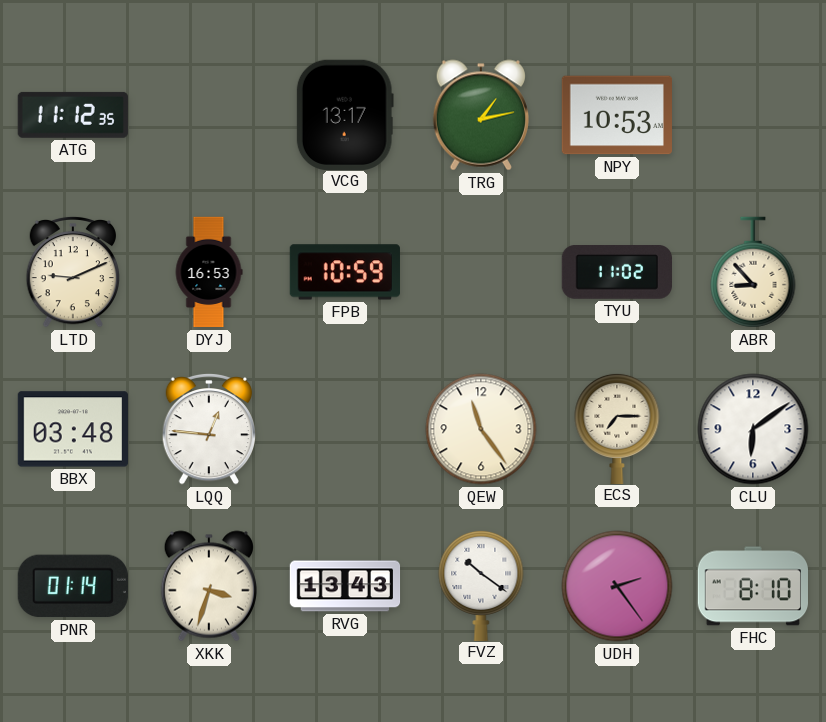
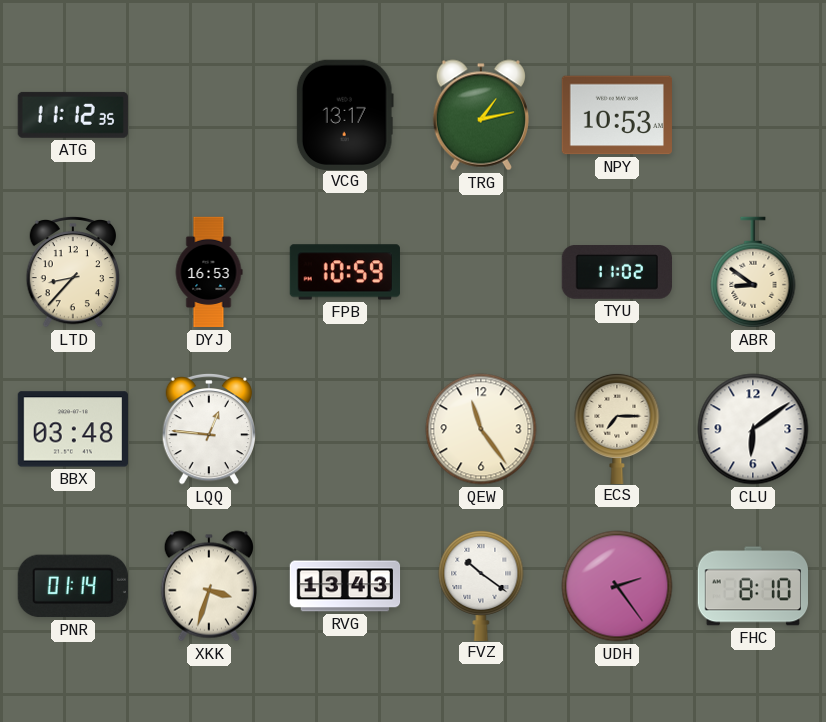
LTD: 9:11 -> 8:37
ABR: 8:53 -> 8:51
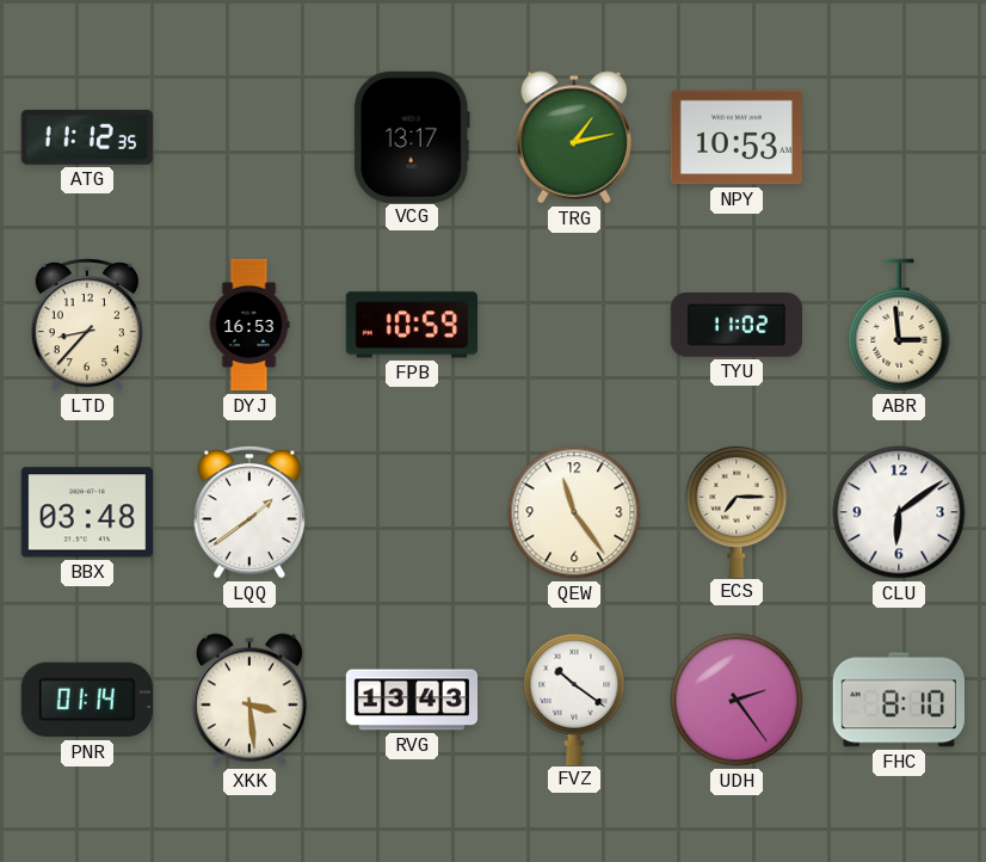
ABR: 8:51 -> 2:59
LQQ: 12:46 -> 1:39
XKK: 3:33 -> 3:29
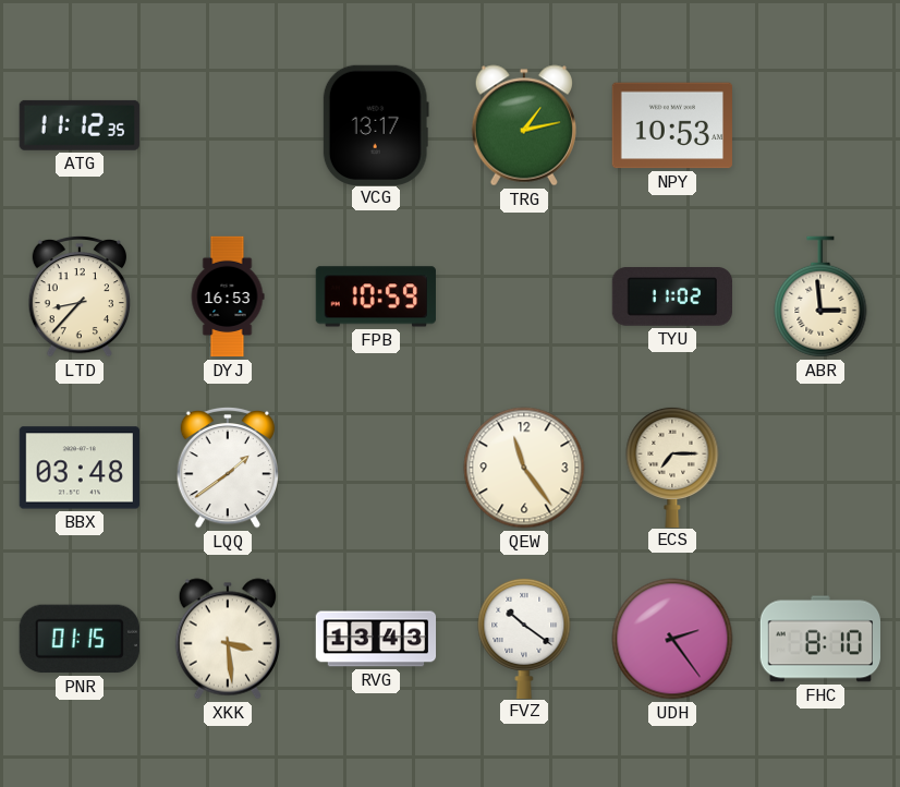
CLU: 6:09 -> none
PNR: 01:14 -> 01:15
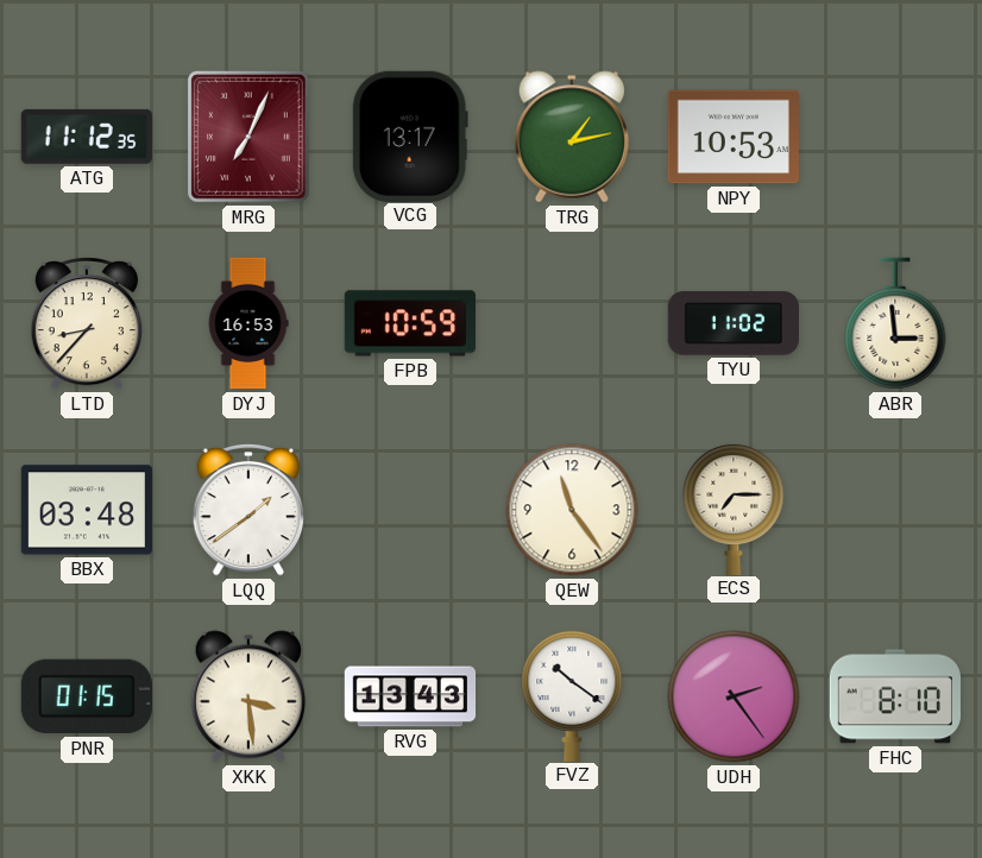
MRG: none -> 7:04
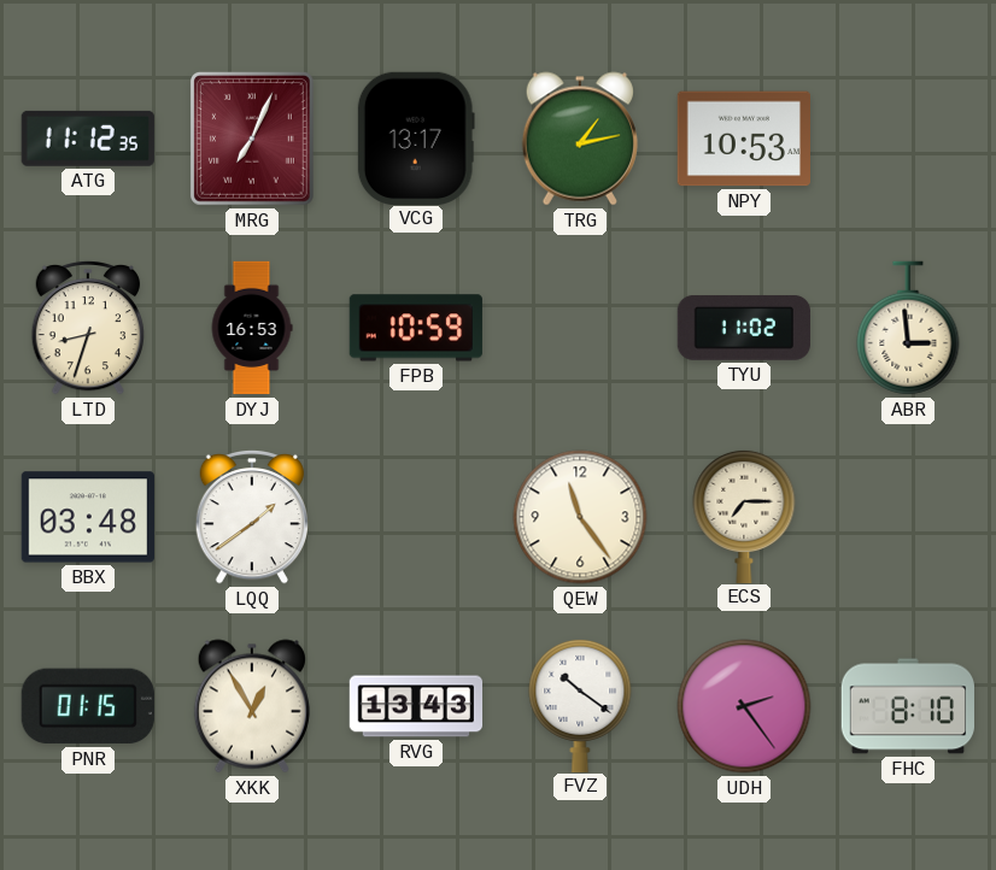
LTD: 8:37 -> 8:33
XKK: 3:29 -> 12:55
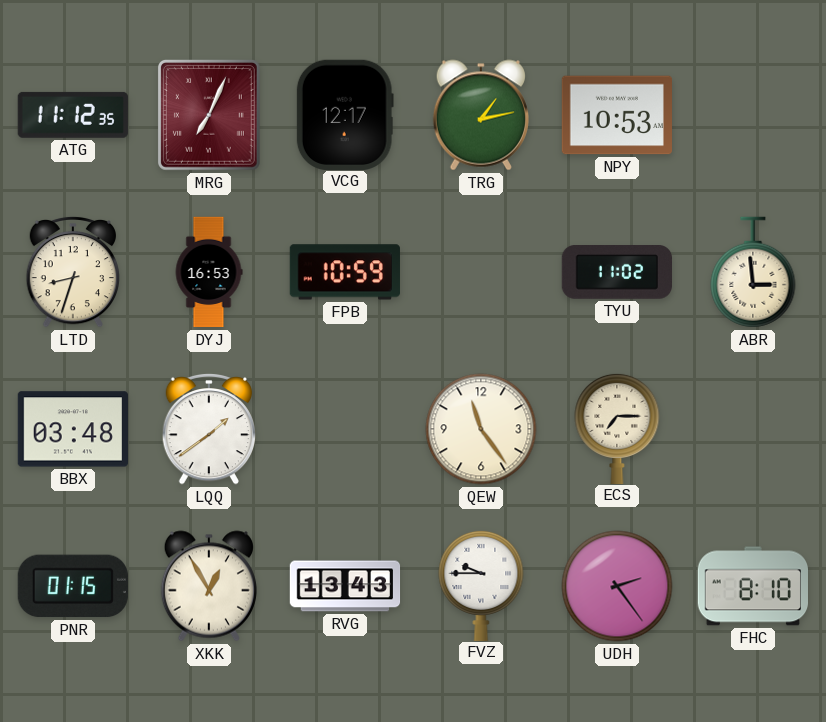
VCG: 13:17 -> 12:17
FVZ: 10:21 -> 9:45
